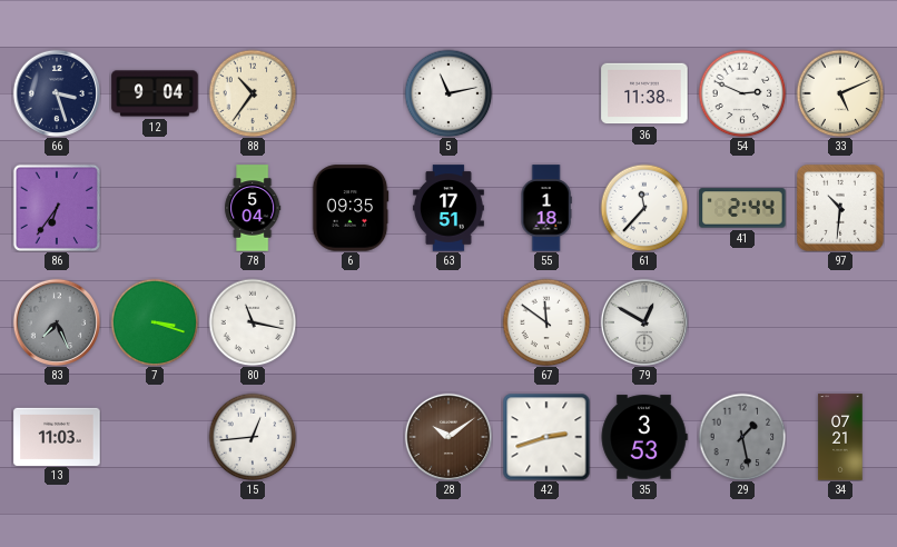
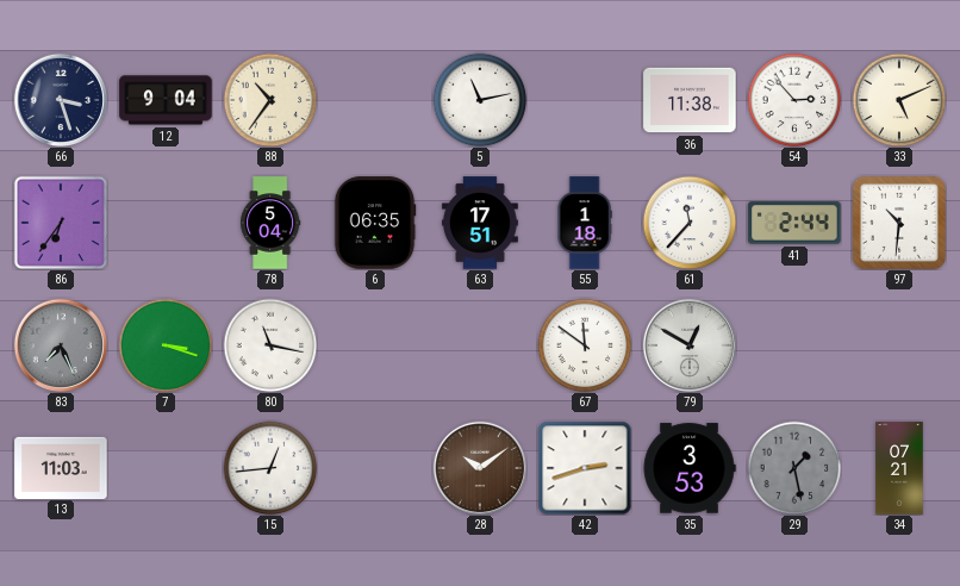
54: 2:49 -> 2:53
6: 09:35 -> 06:35
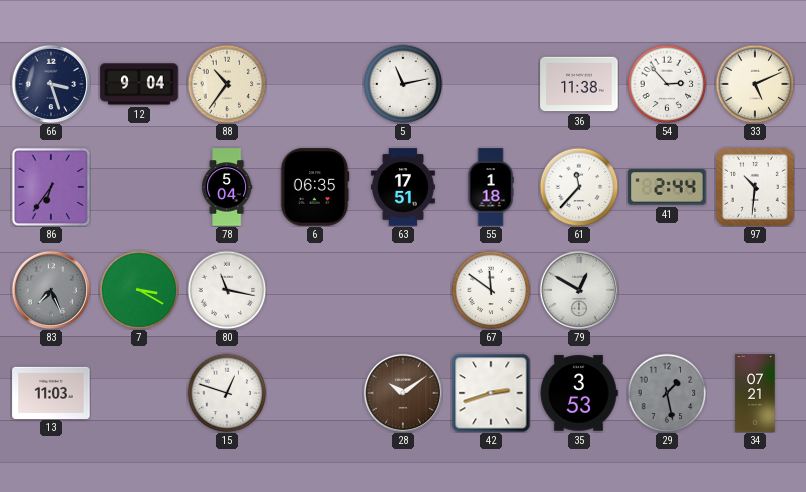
7: 3:18 -> 3:20
15: 12:44 -> 12:48
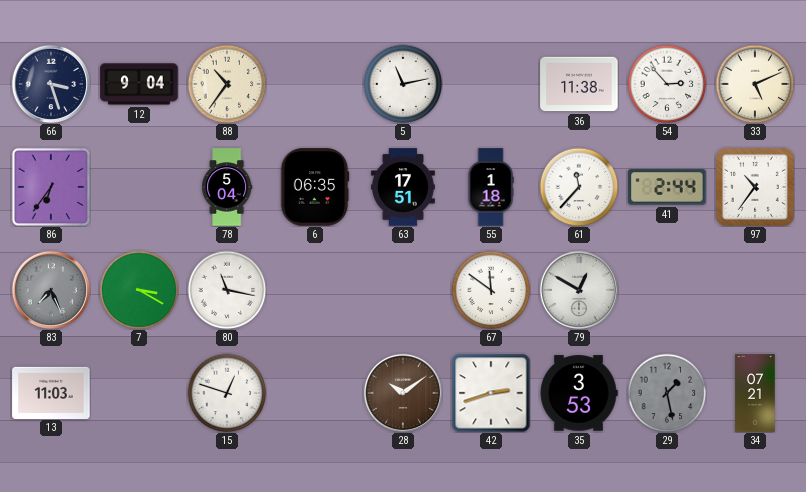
97: 10:31 -> 10:36
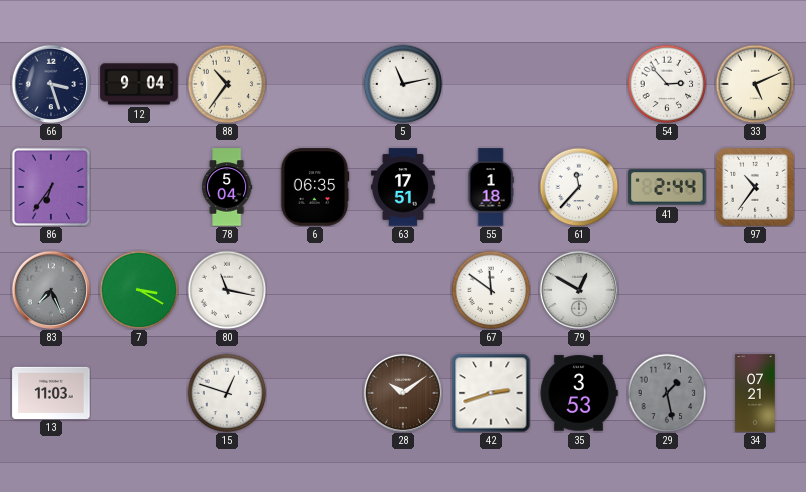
36: 11:38 -> none
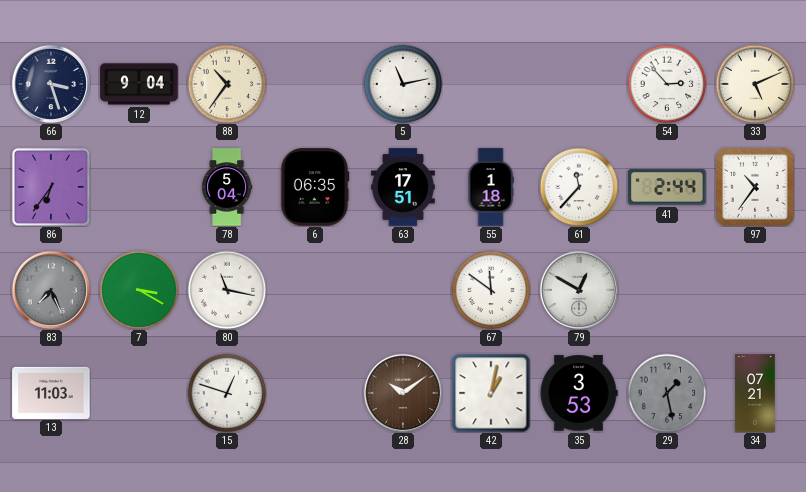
42: 2:42 -> 1:02
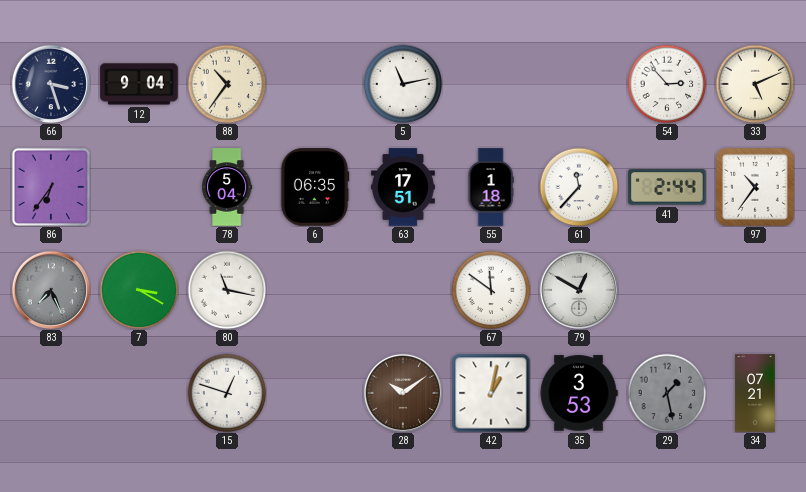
13: 11:03 -> none
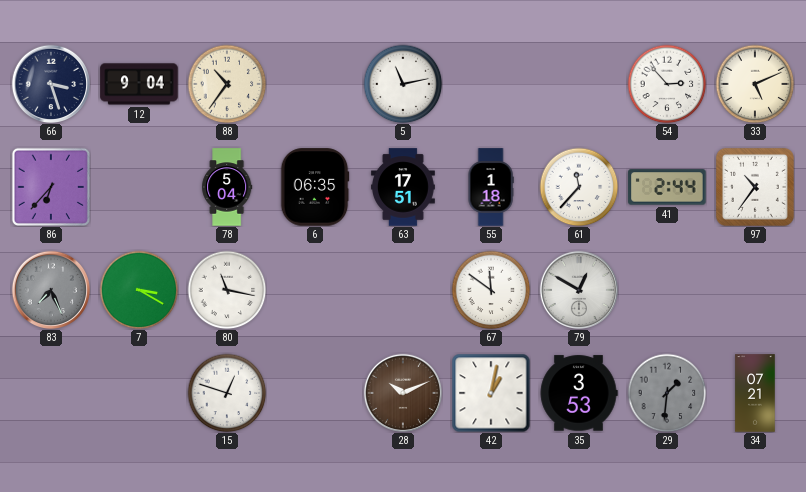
86: 6:36 -> 6:37
28: 10:09 -> 10:11
29: 1:28 -> 1:31
